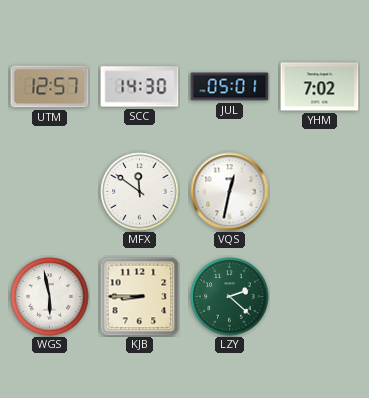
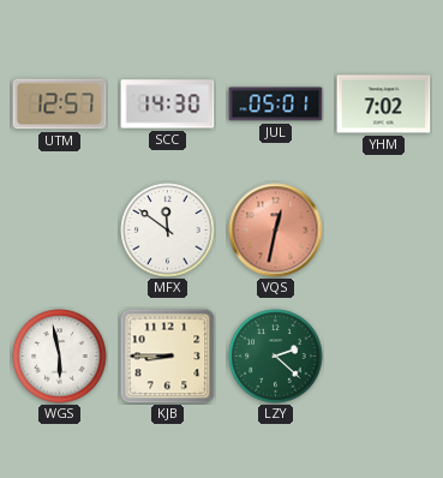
VQS dial: white -> salmon
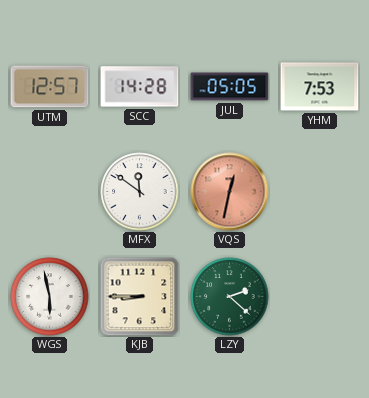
SCC: 14:30 -> 14:28
JUL: 05:01 -> 05:05
YHM: 7:02 -> 7:53
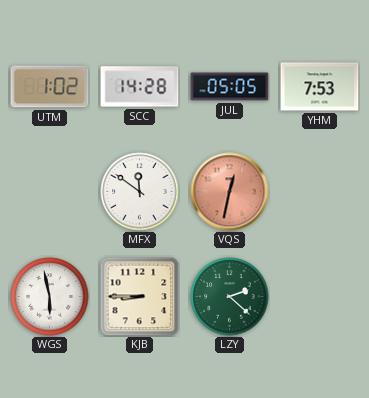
UTM: 12:57 -> 1:02
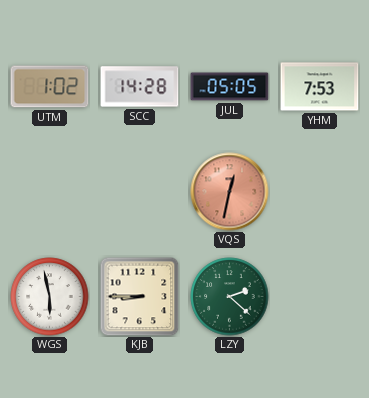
MFX: 11:51 -> none
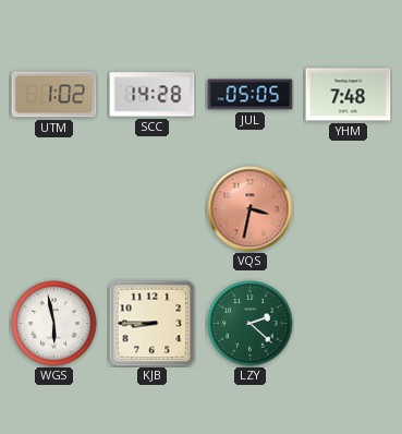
YHM: 7:53 -> 7:48
VQS: 12:32 -> 3:32
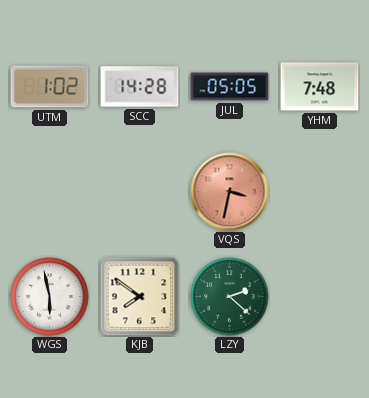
KJB: 8:45 -> 7:51
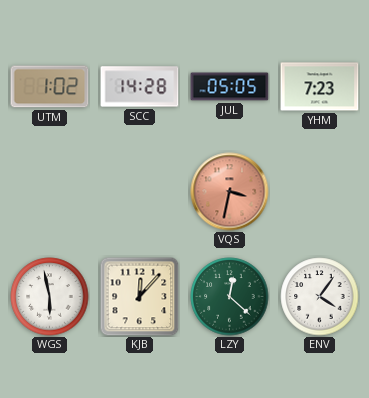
YHM: 7:48 -> 7:23
KJB: 7:51 -> 12:07
LZY: 2:22 -> 12:22
ENV: none -> 4:06
